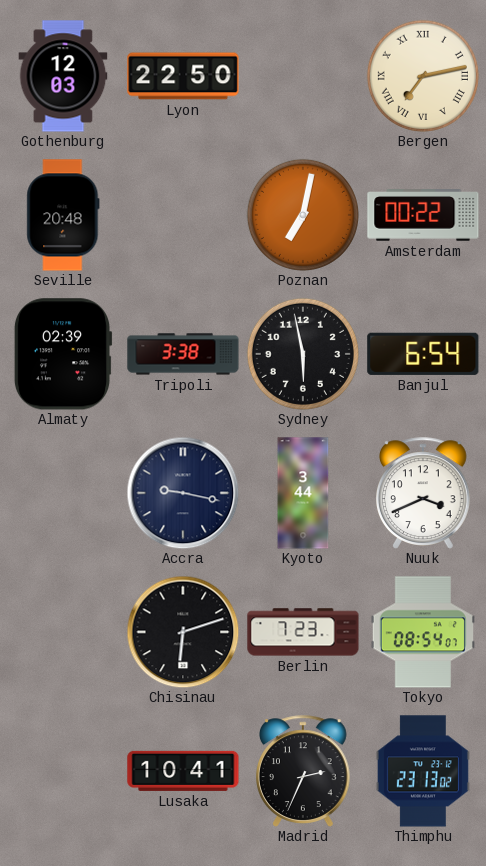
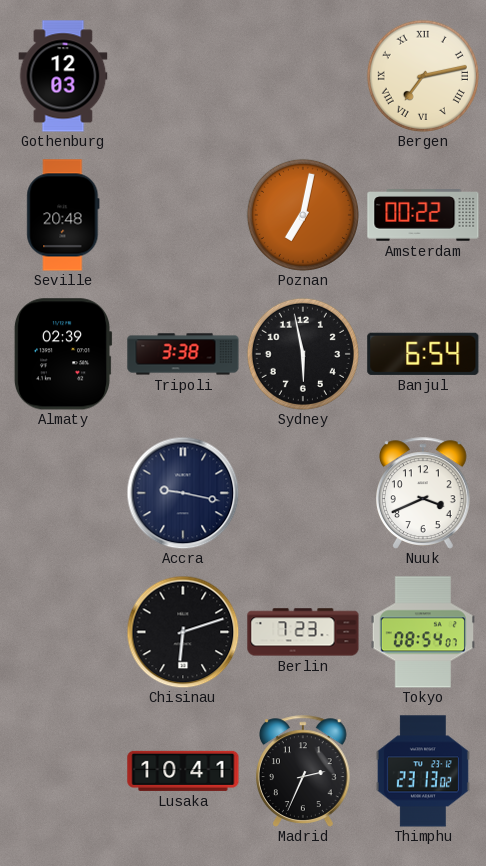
Lyon: 22:50 -> none
Kyoto: 3:44 -> none
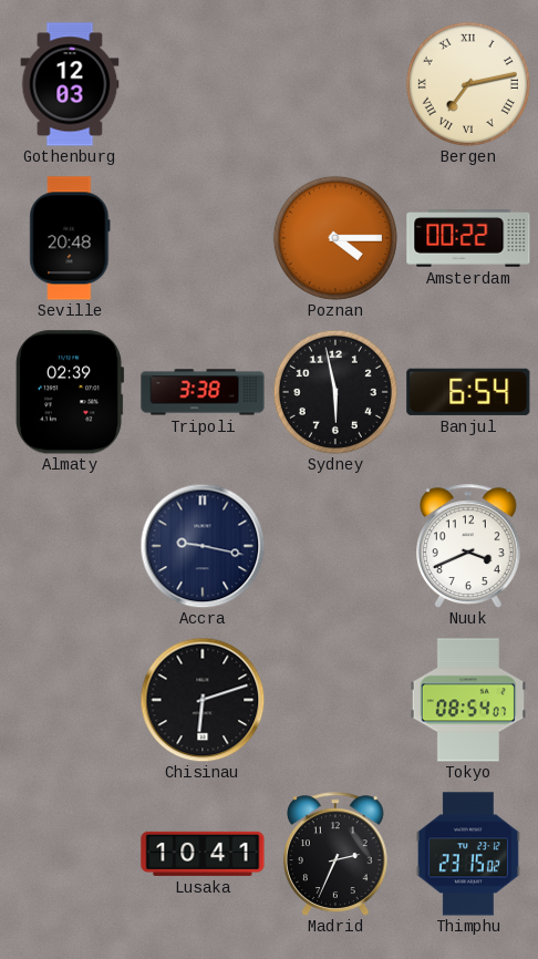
Poznan: 7:02 -> 4:15
Berlin: 7:23 -> none
Thimphu: 23:13 -> 23:15
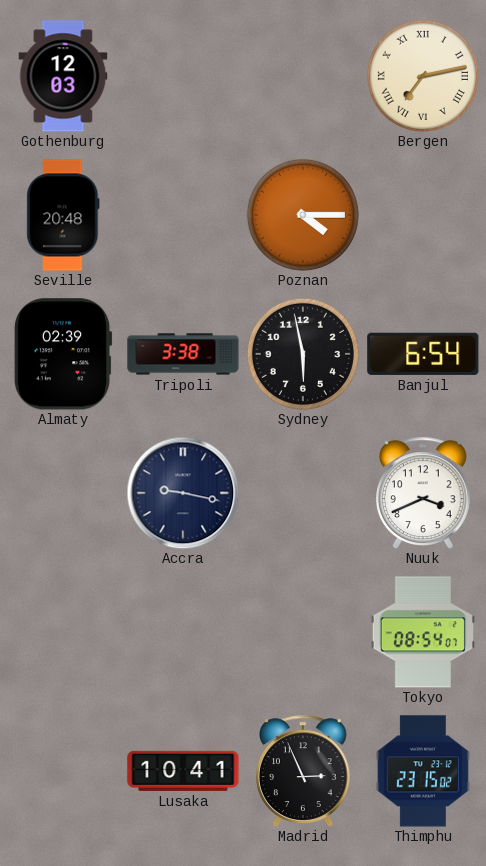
Amsterdam: 00:22 -> none
Chisinau: 6:12 -> none
Madrid: 2:34 -> 2:56
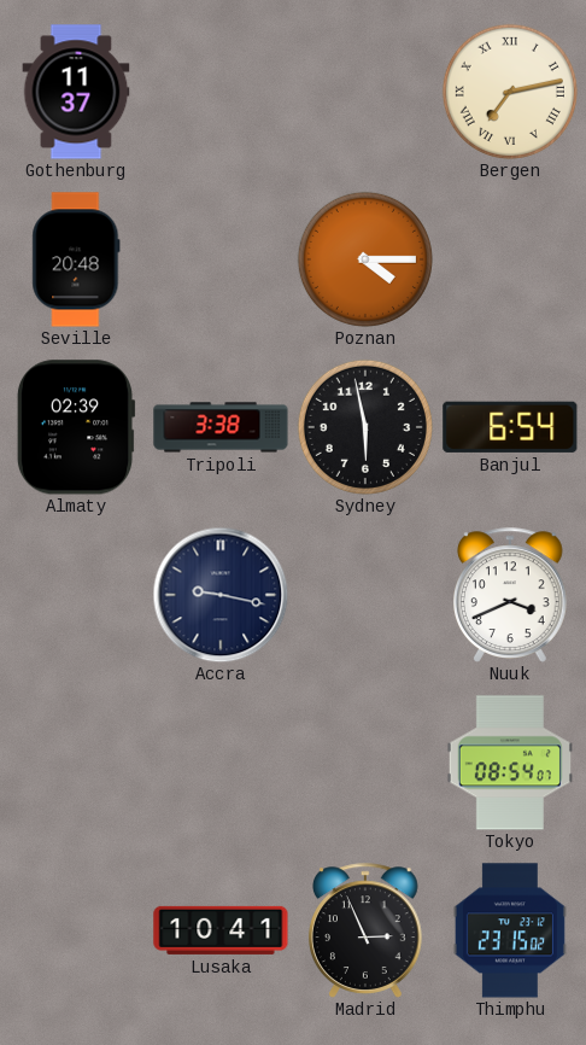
Gothenburg: 12:03 -> 11:37
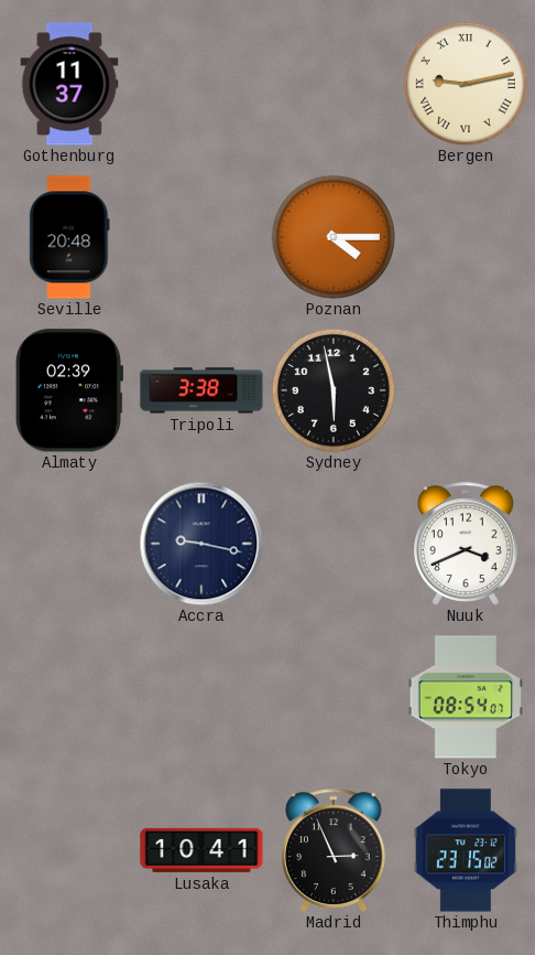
Bergen: 7:13 -> 9:13
Banjul: 6:54 -> none
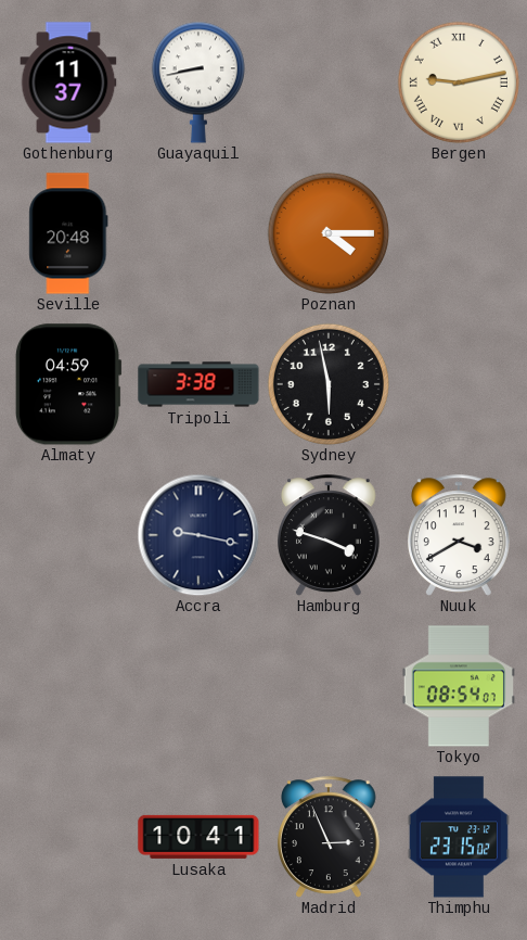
Guayaquil: none -> 8:43
Almaty: 02:39 -> 04:59
Hamburg: none -> 3:48
Nuuk: 3:41 -> 3:40
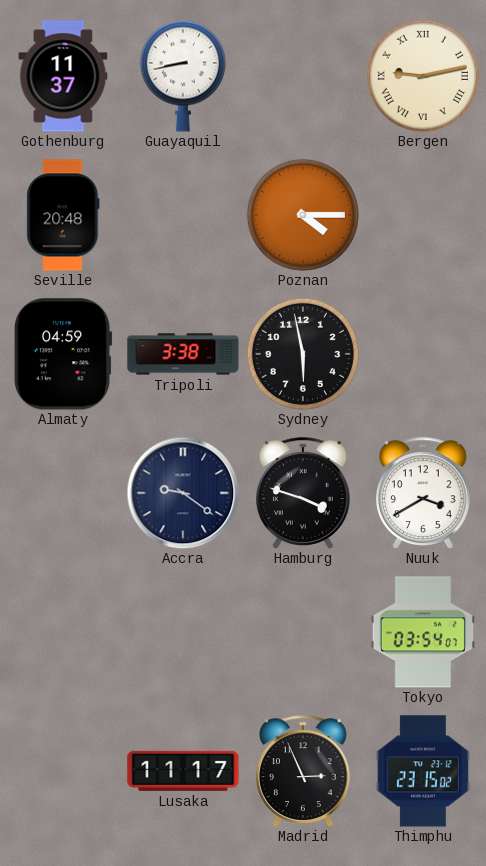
Accra: 9:17 -> 9:21
Tokyo: 08:54 -> 03:54
Lusaka: 10:41 -> 11:17
